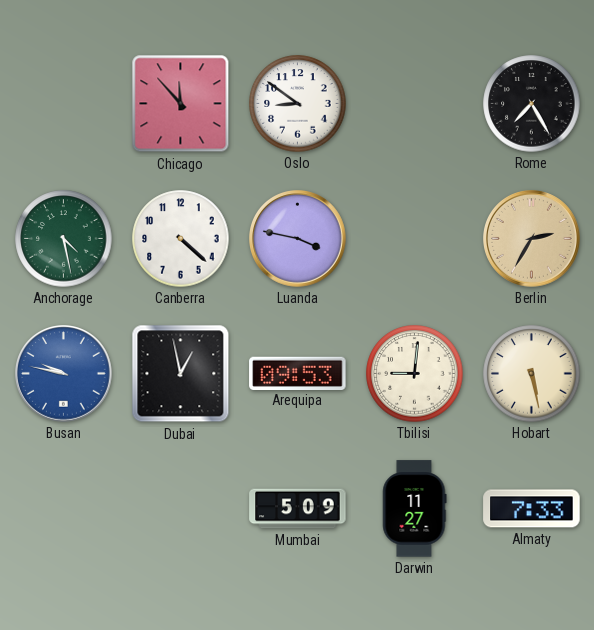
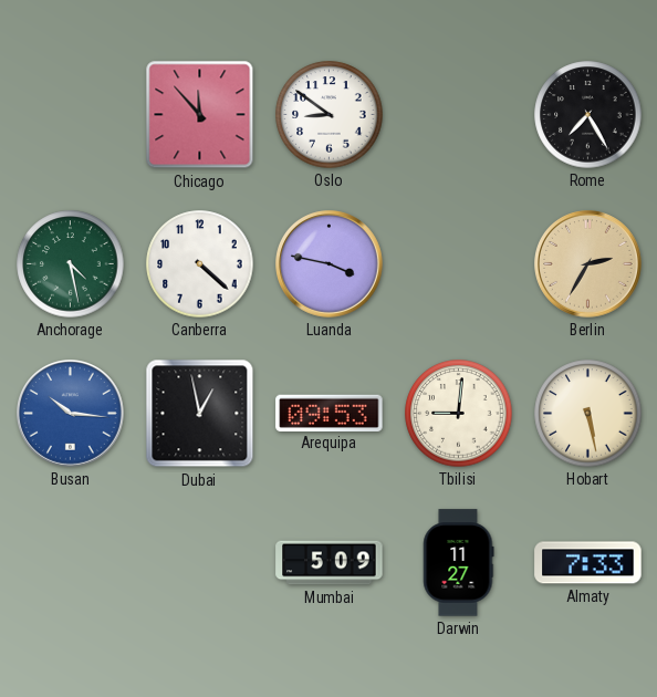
Busan: 9:47 -> 10:16
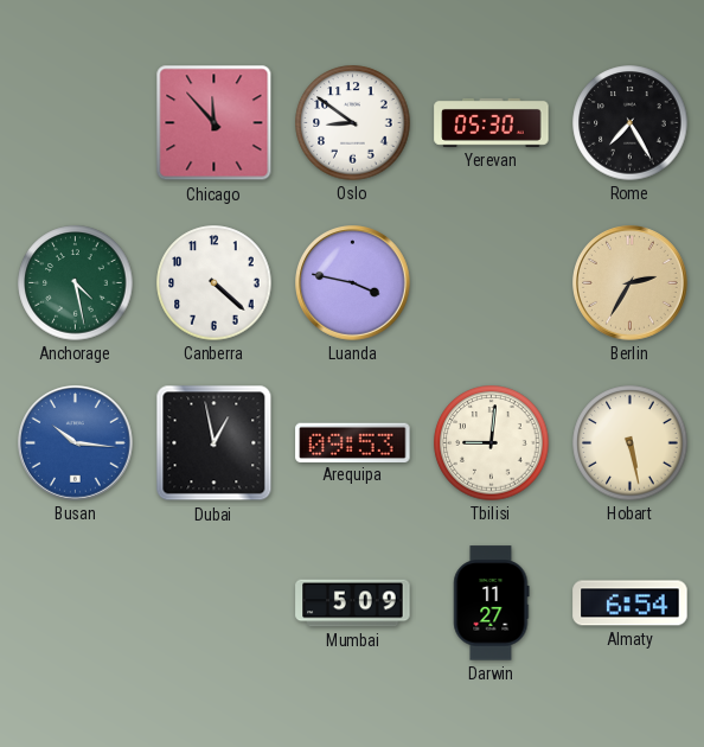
Yerevan: none -> 05:30
Almaty: 7:33 -> 6:54
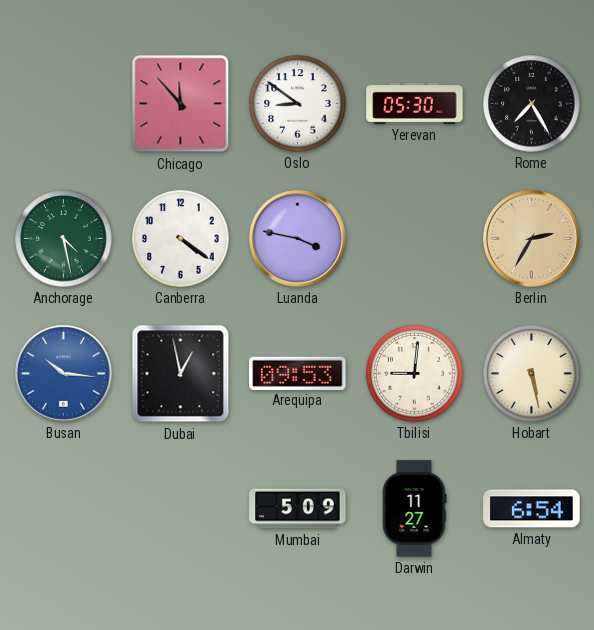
Canberra: 4:22 -> 4:21
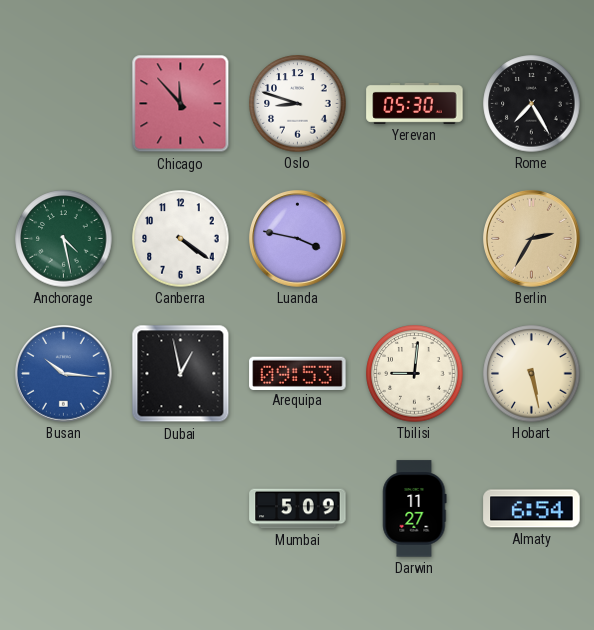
Oslo: 8:51 -> 8:48
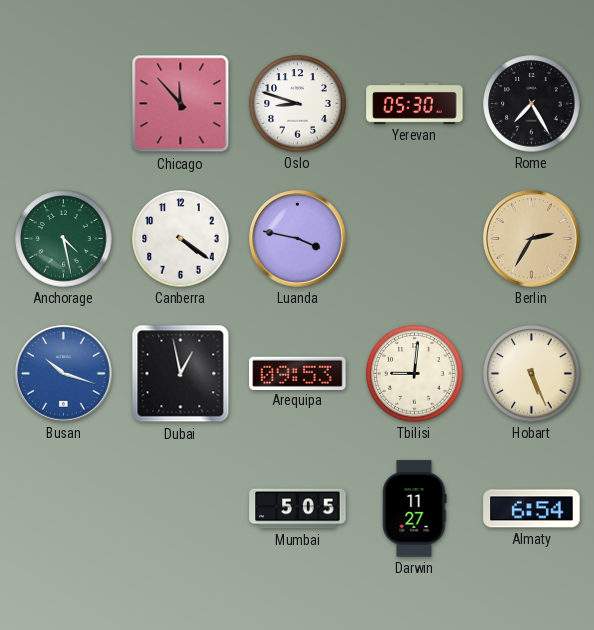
Busan: 10:16 -> 10:18
Hobart: 5:28 -> 5:26
Mumbai: 5:09 -> 5:05
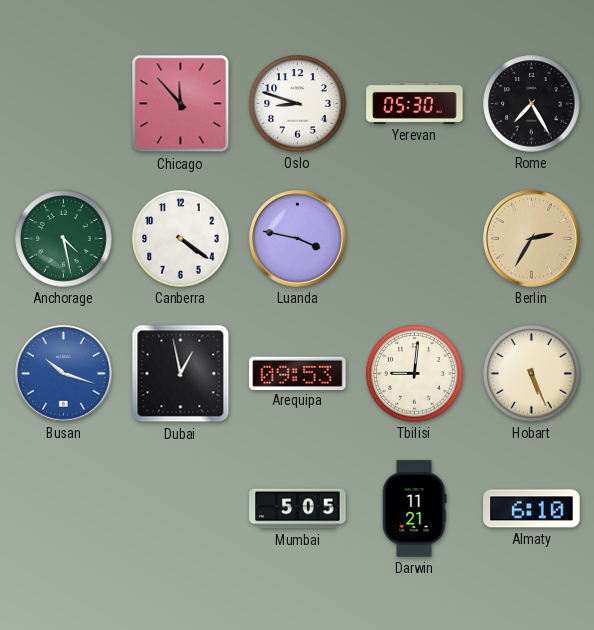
Darwin: 11:27 -> 11:21
Almaty: 6:54 -> 6:10
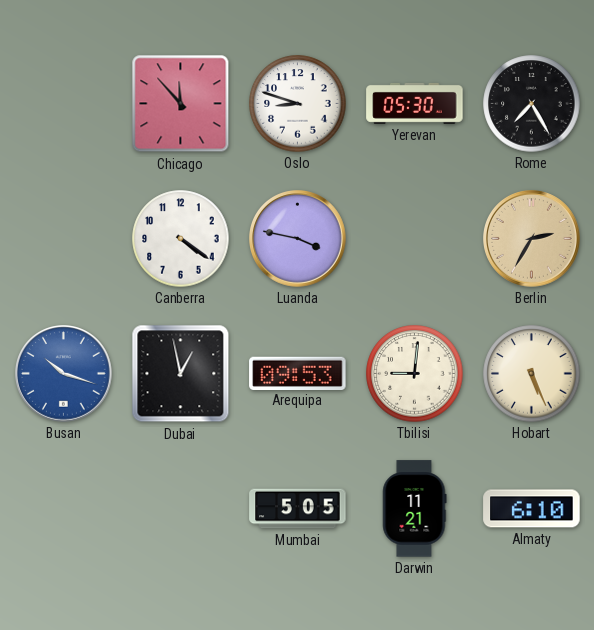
Anchorage: 4:28 -> none
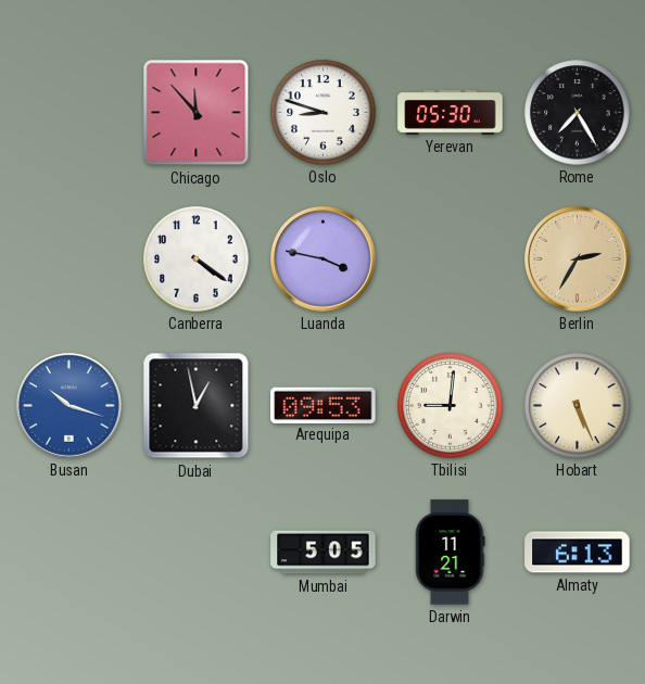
Almaty: 6:10 -> 6:13
